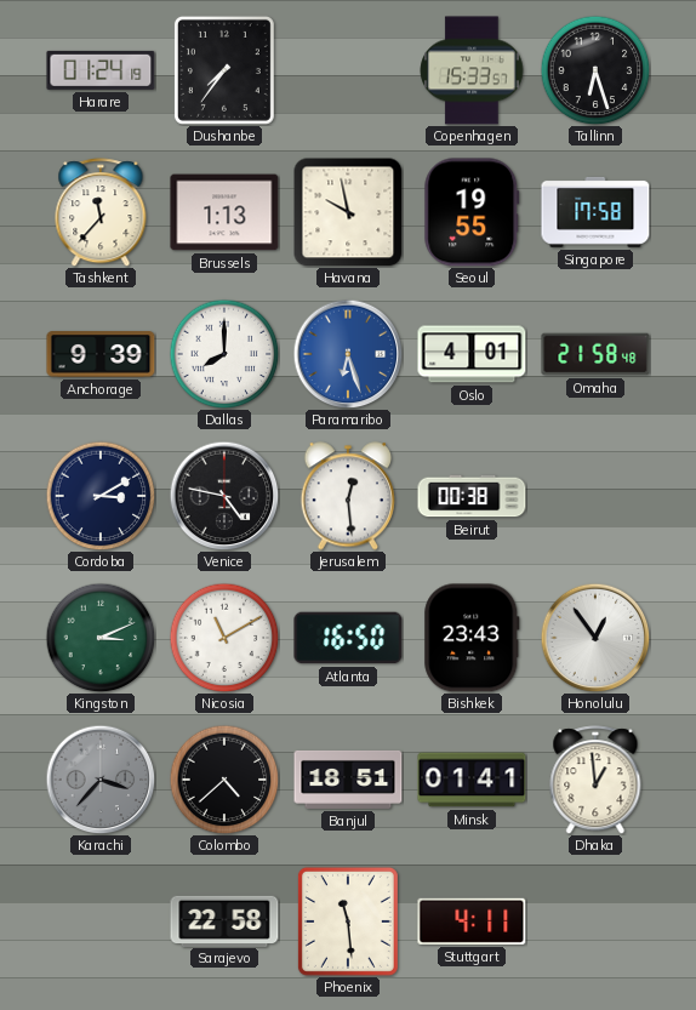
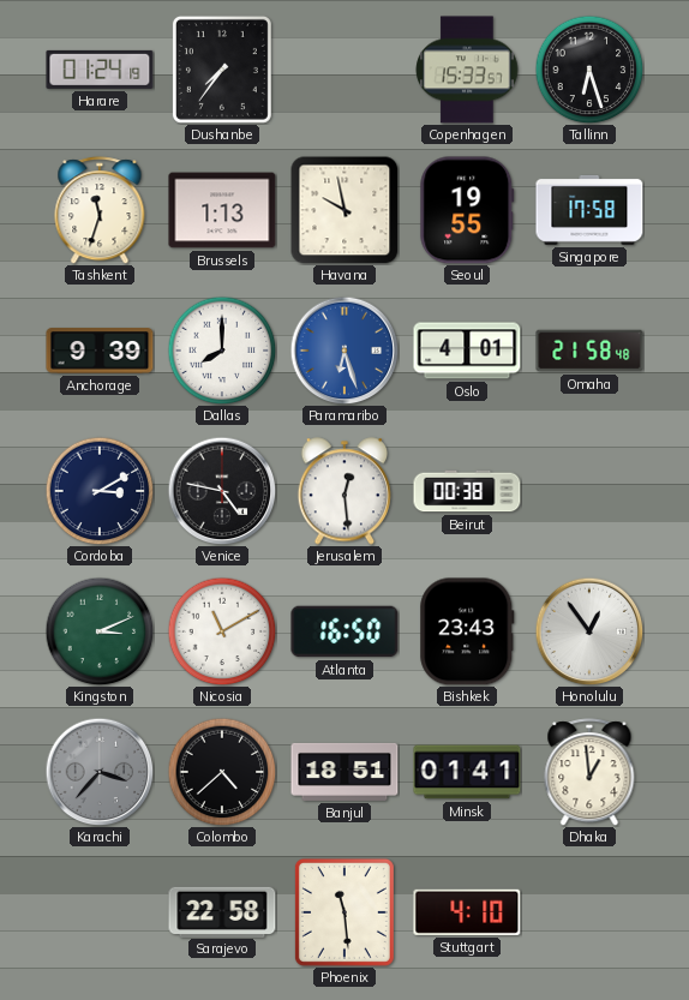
Tashkent: 11:37 -> 11:33
Stuttgart: 4:11 -> 4:10
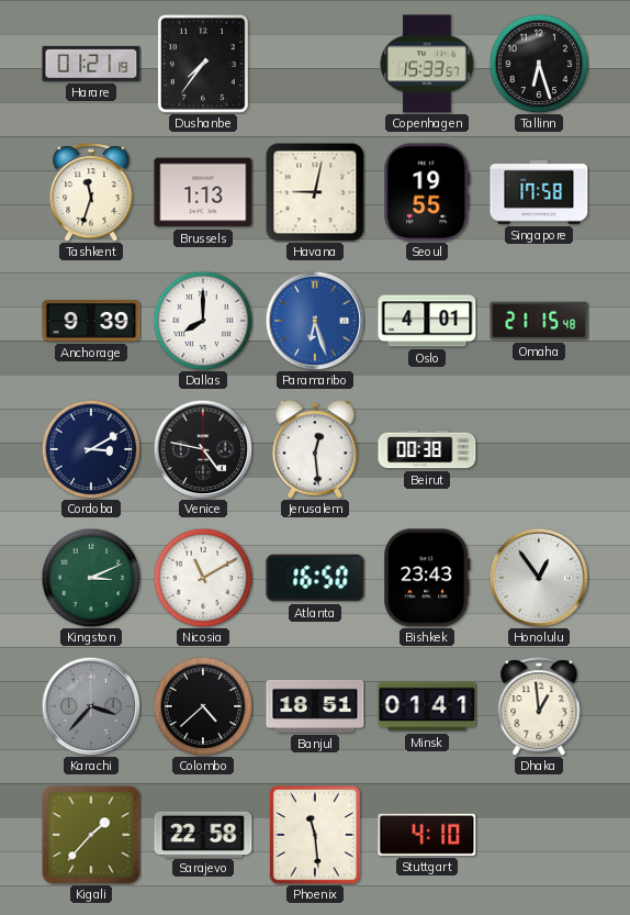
Harare: 01:24 -> 01:21
Havana: 9:58 -> 9:02
Omaha: 21:58 -> 21:15
Kigali: none -> 1:37
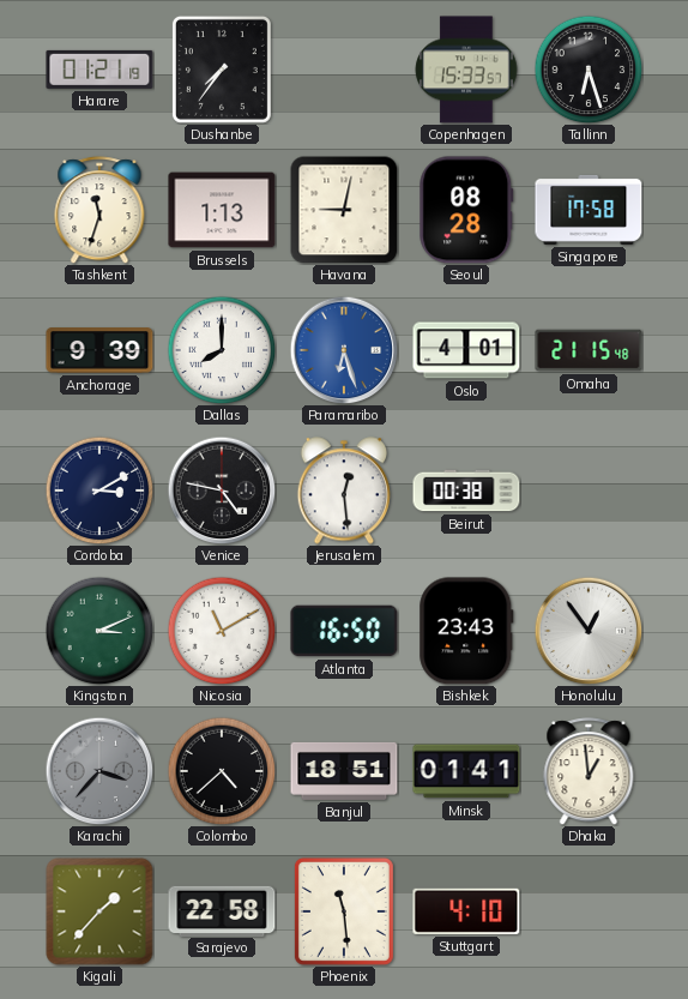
Seoul: 19:55 -> 08:28
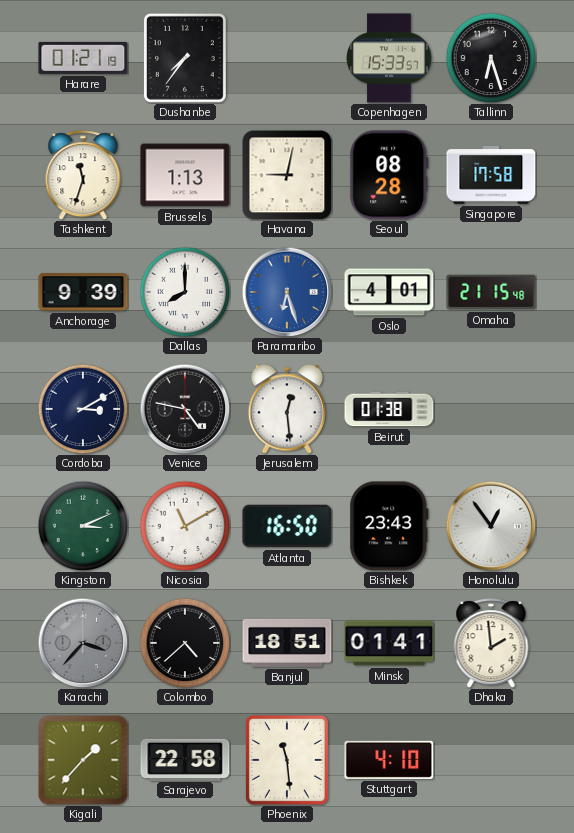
Beirut: 00:38 -> 01:38
Dhaka: 12:59 -> 1:59
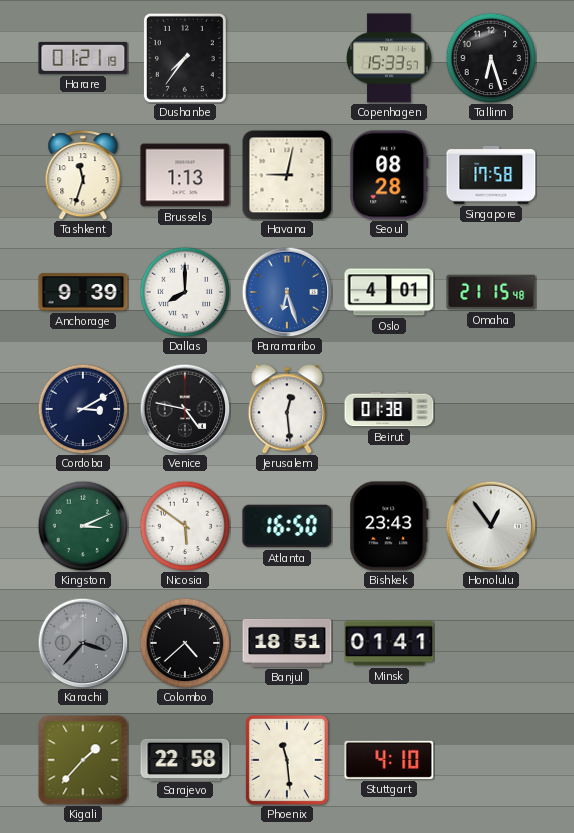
Nicosia: 11:10 -> 5:51
Dhaka: 1:59 -> none
